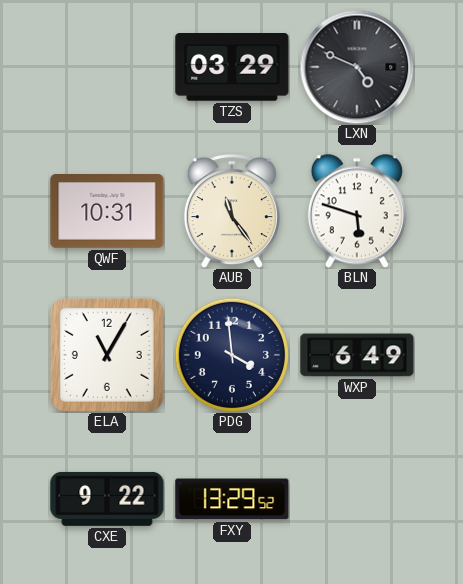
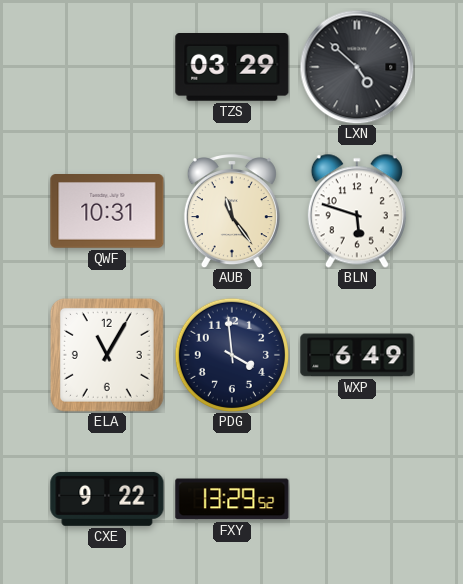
LXN: 4:49 -> 4:52
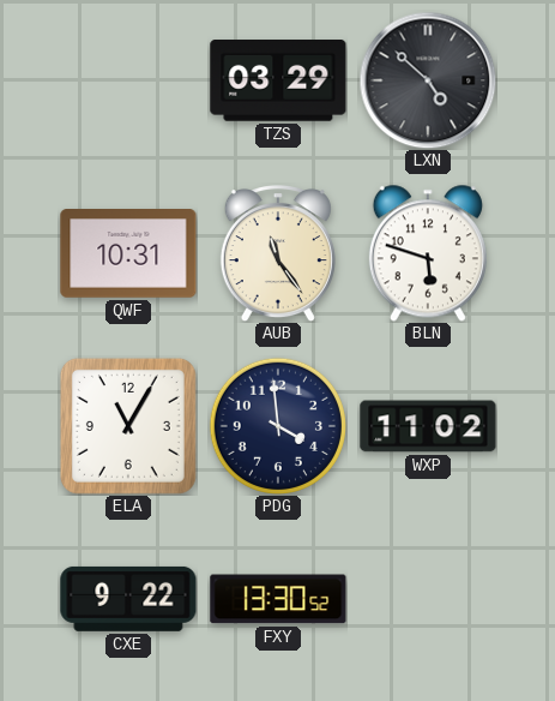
WXP: 6:49 -> 11:02
FXY: 13:29 -> 13:30
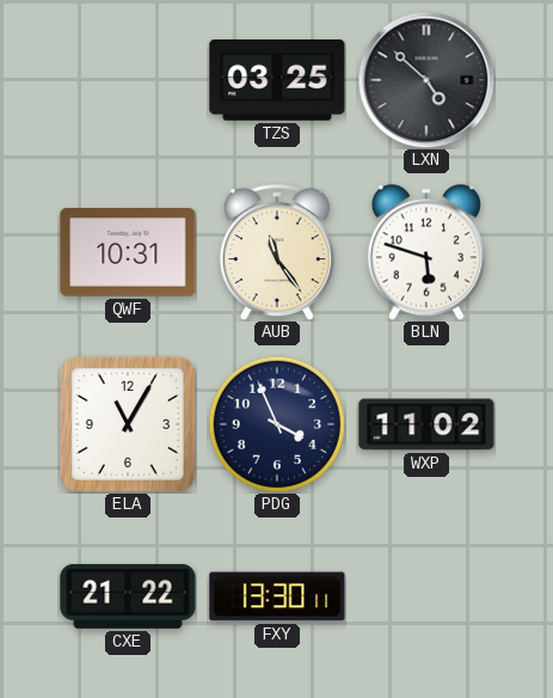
TZS: 03:29 -> 03:25
PDG: 3:59 -> 3:56
CXE: 9:22 -> 21:22
FXY: 13:30:52 -> 13:30:11
